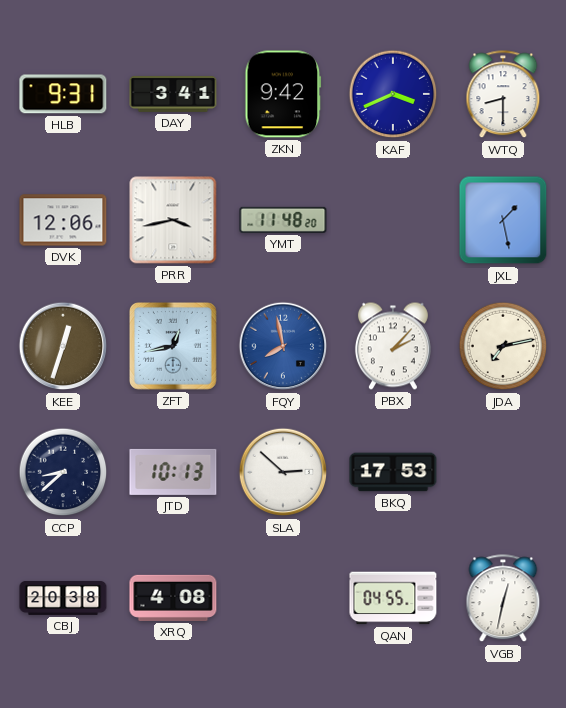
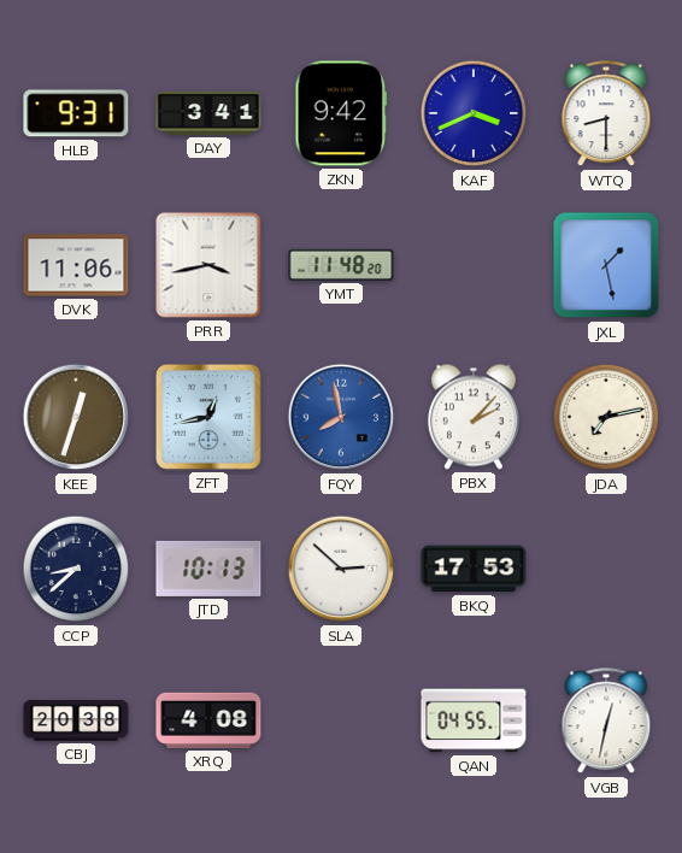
DVK: 12:06 -> 11:06
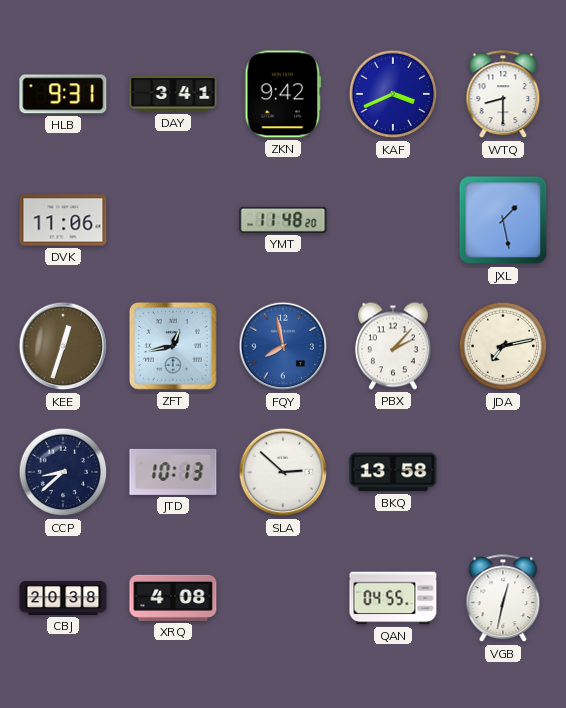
PRR: 3:43 -> none
BKQ: 17:53 -> 13:58
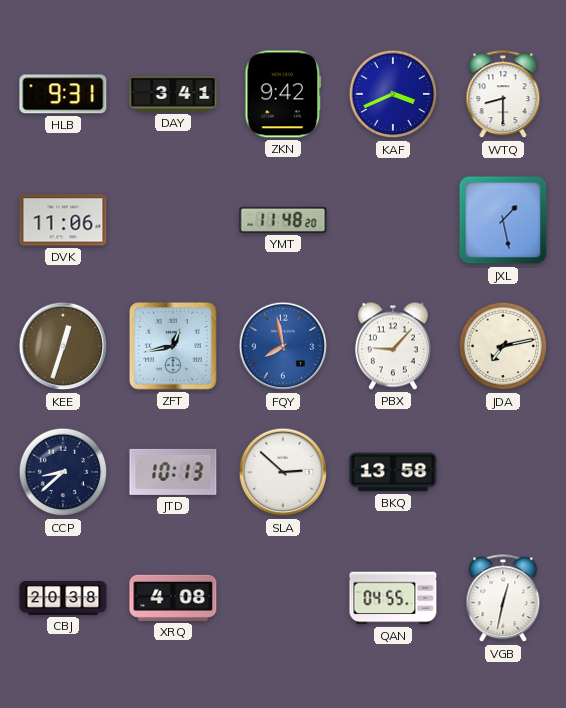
PBX: 2:07 -> 9:07
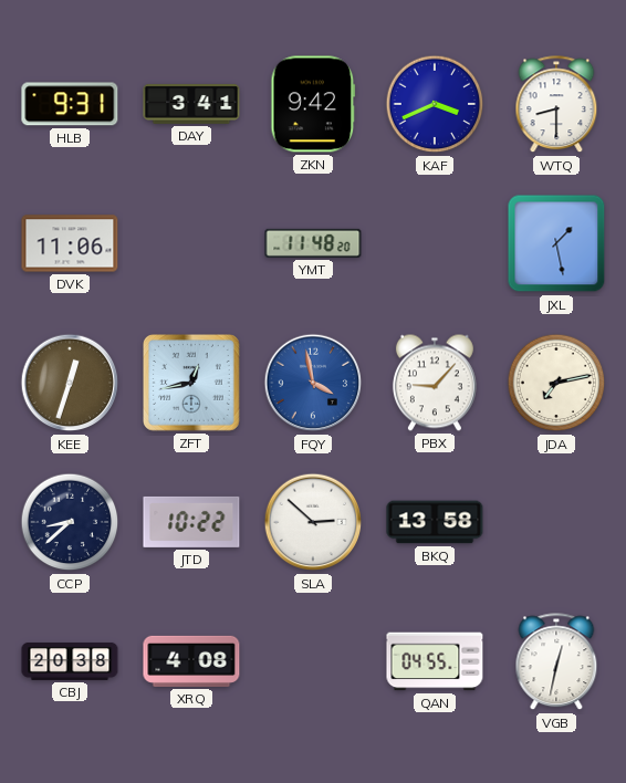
FQY: 7:58 -> 3:58
JTD: 10:13 -> 10:22
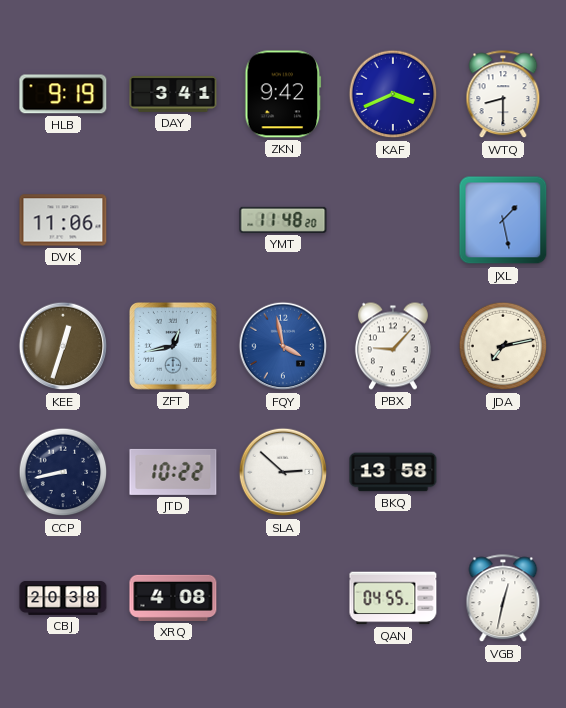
HLB: 9:31 -> 9:19
CCP: 8:38 -> 8:43
